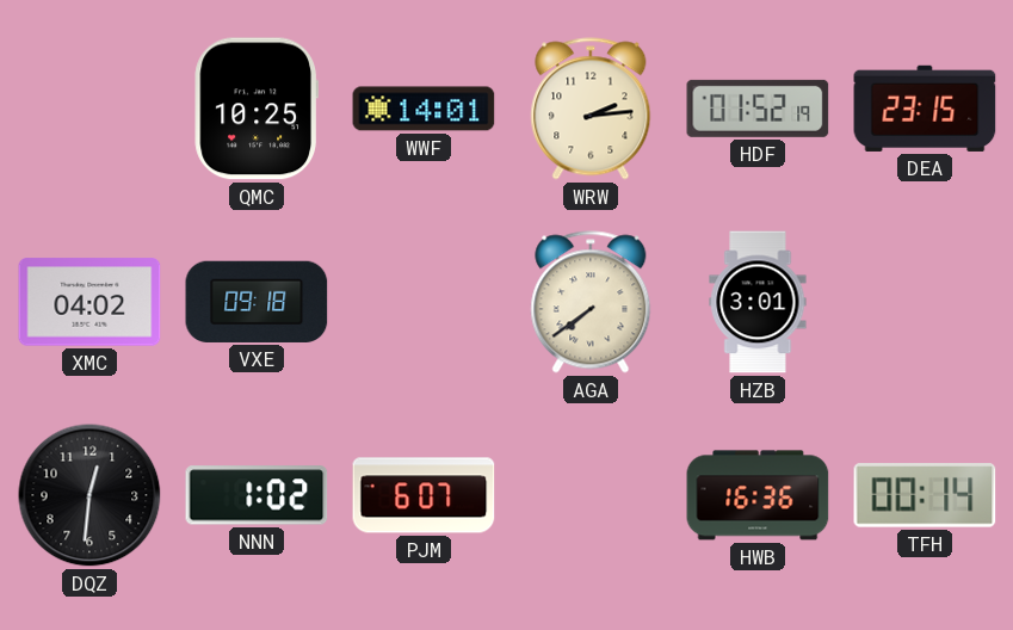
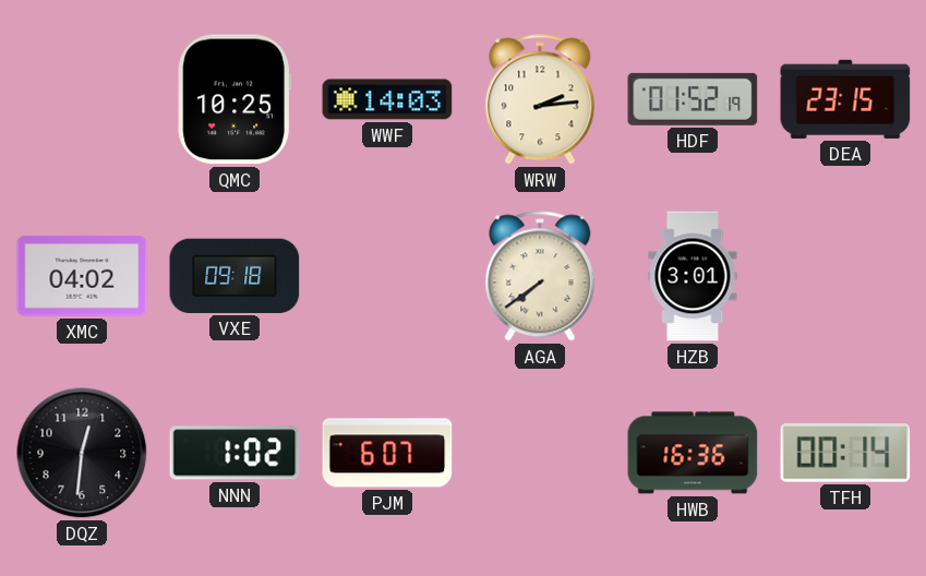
WWF: 14:01 -> 14:03
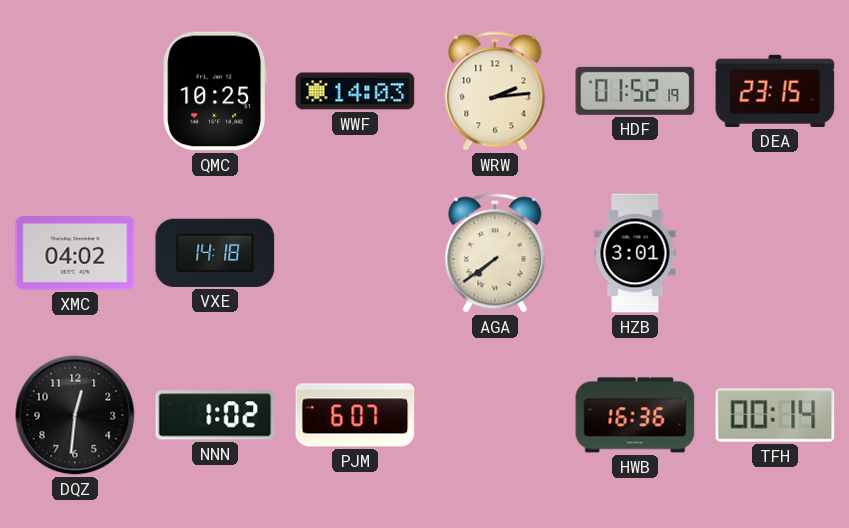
VXE: 09:18 -> 14:18
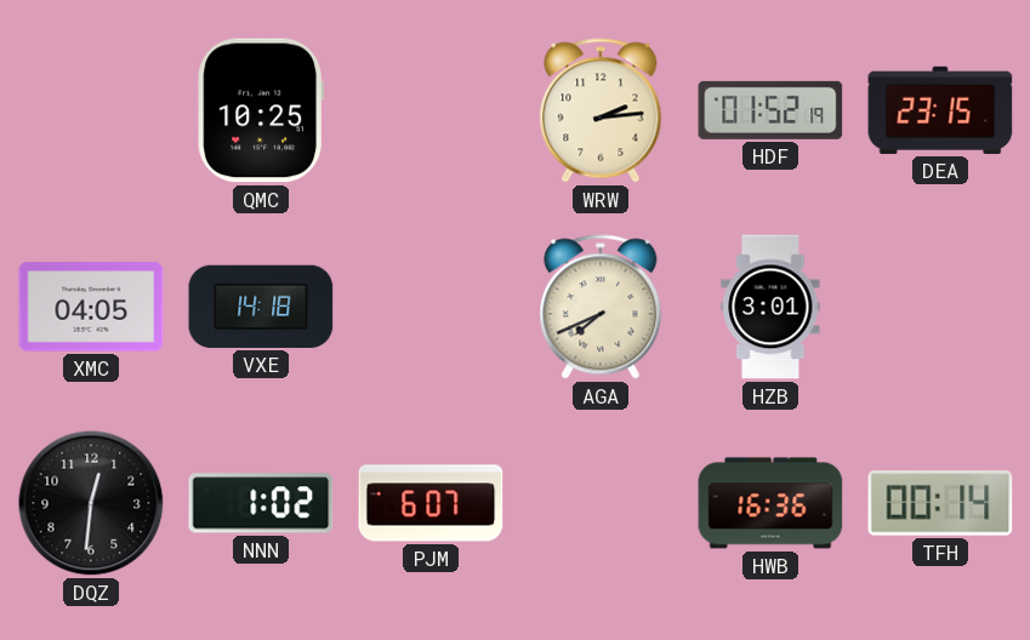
WWF: 14:03 -> none
XMC: 04:02 -> 04:05
AGA: 7:39 -> 7:41
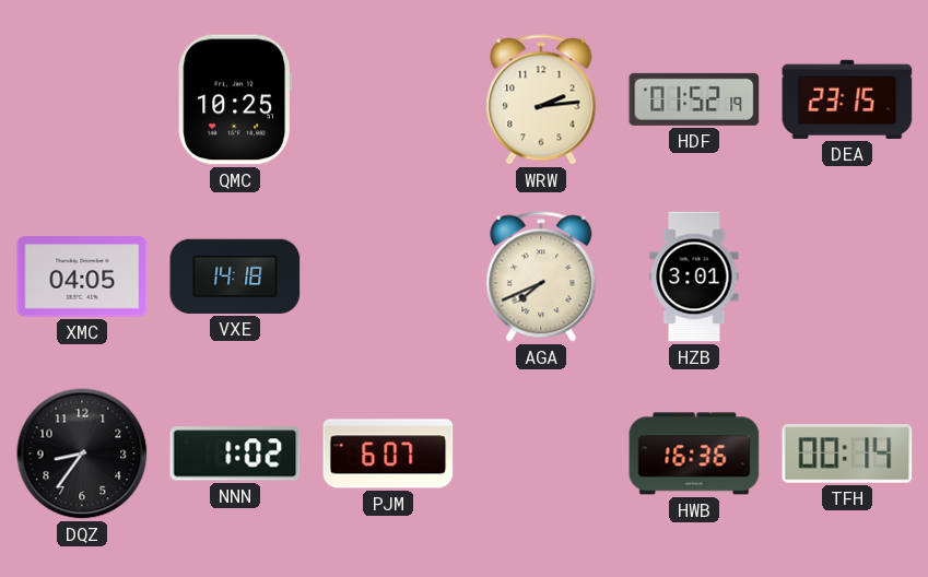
DQZ: 12:31 -> 8:36
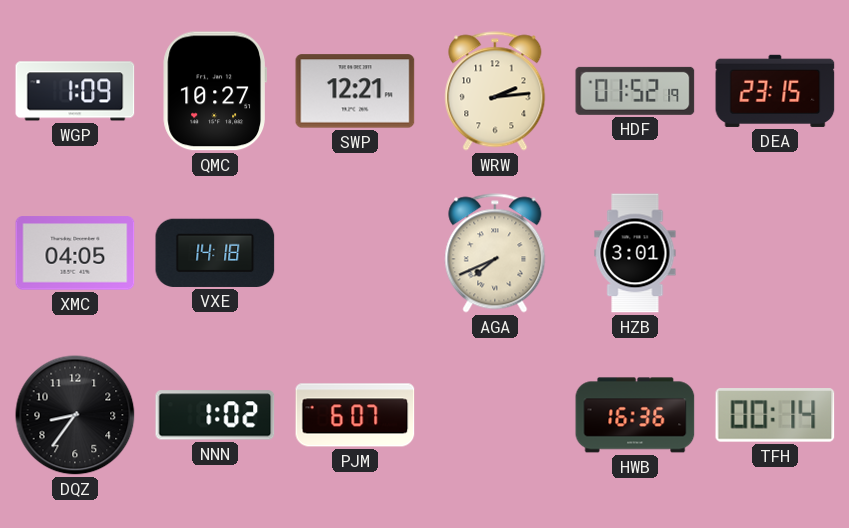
WGP: none -> 1:09
QMC: 10:25 -> 10:27
SWP: none -> 12:21
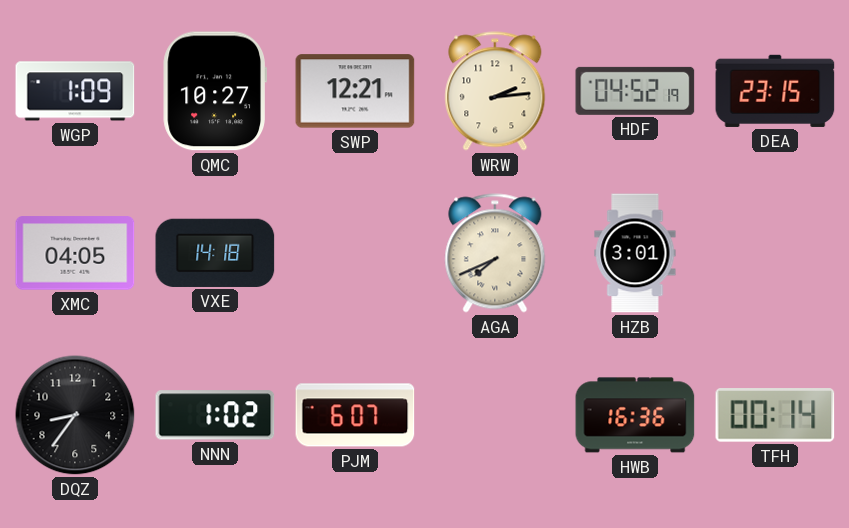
HDF: 01:52 -> 04:52
